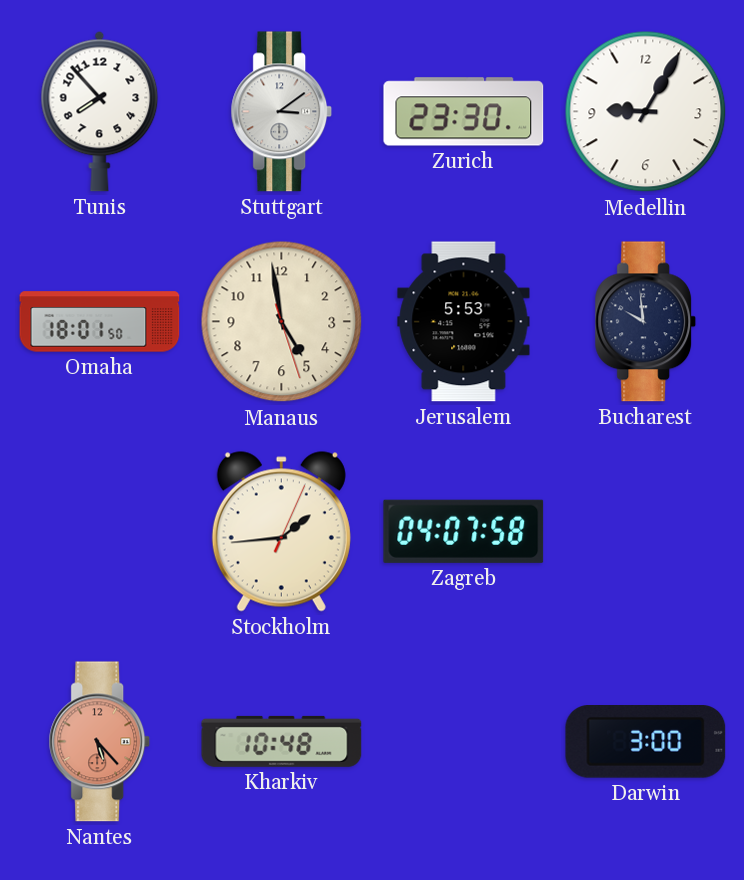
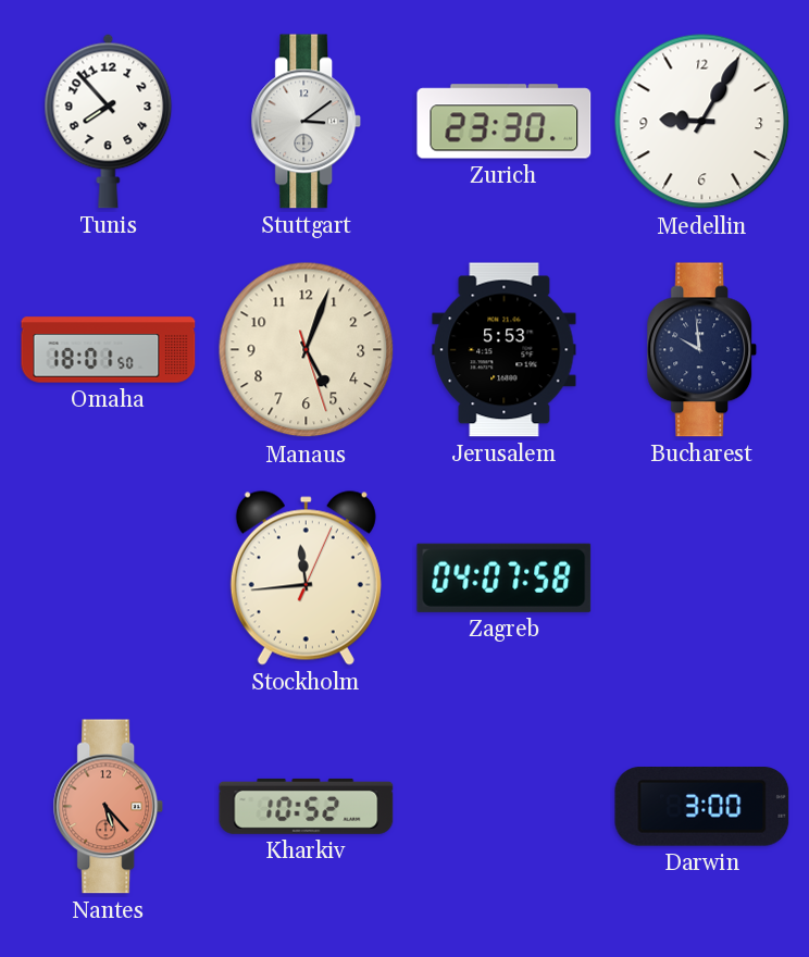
Manaus: 4:58 -> 5:03
Stockholm: 1:44 -> 11:44
Kharkiv: 10:48 -> 10:52
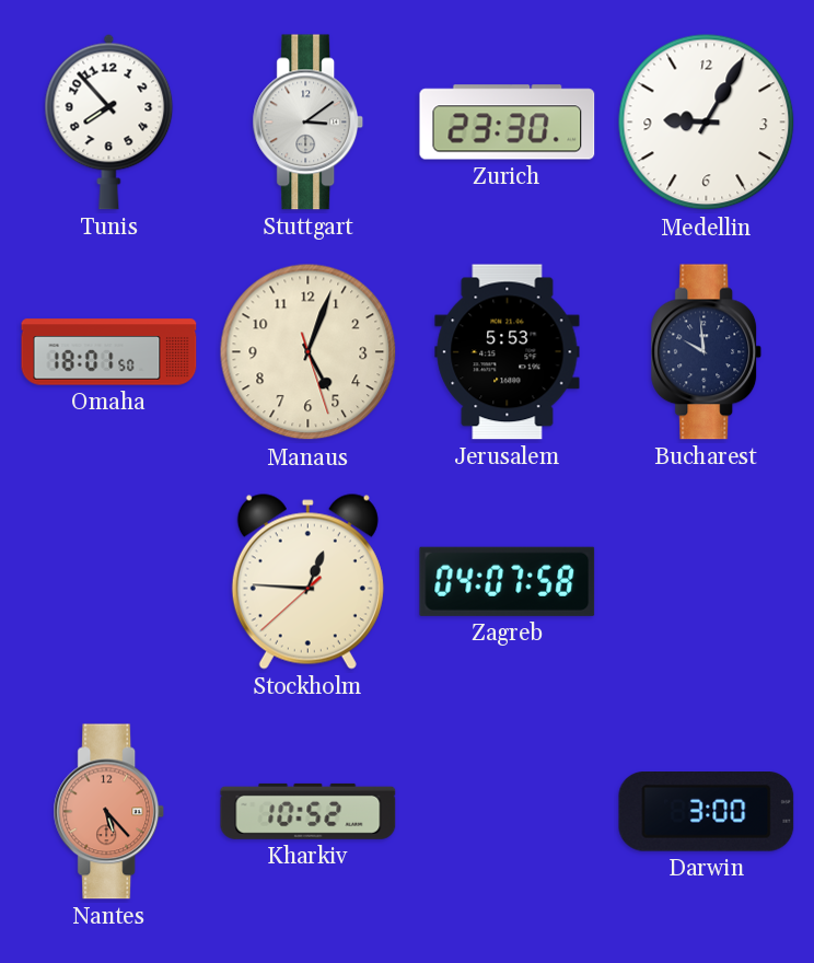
Stockholm: 11:44 -> 12:45
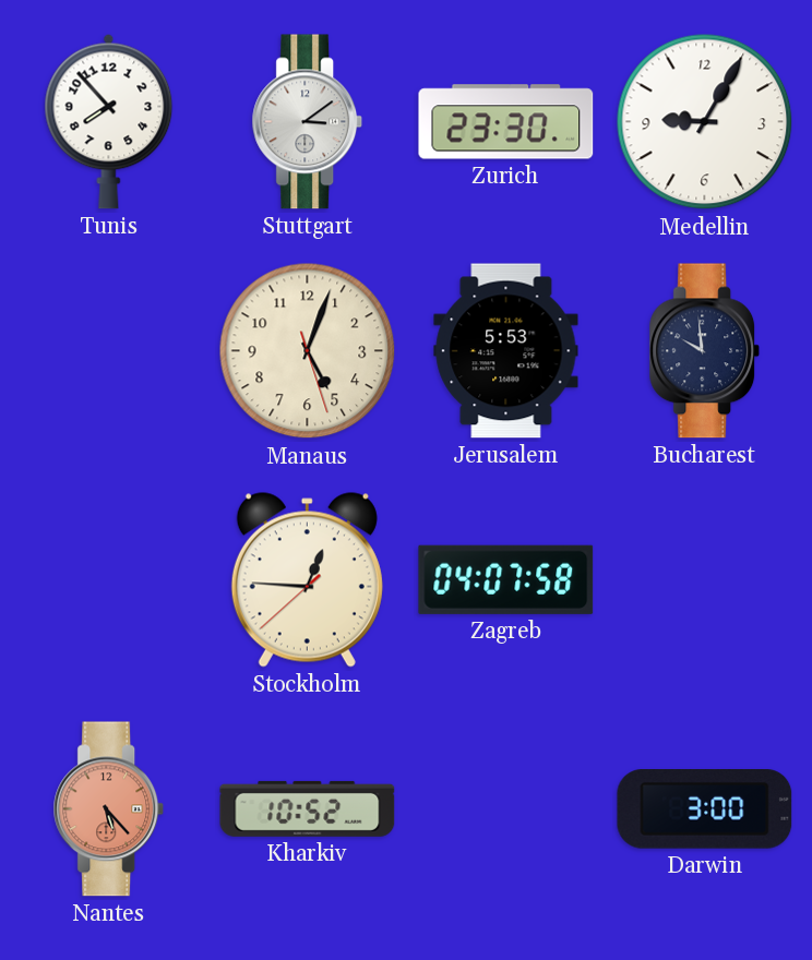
Omaha: 18:01 -> none
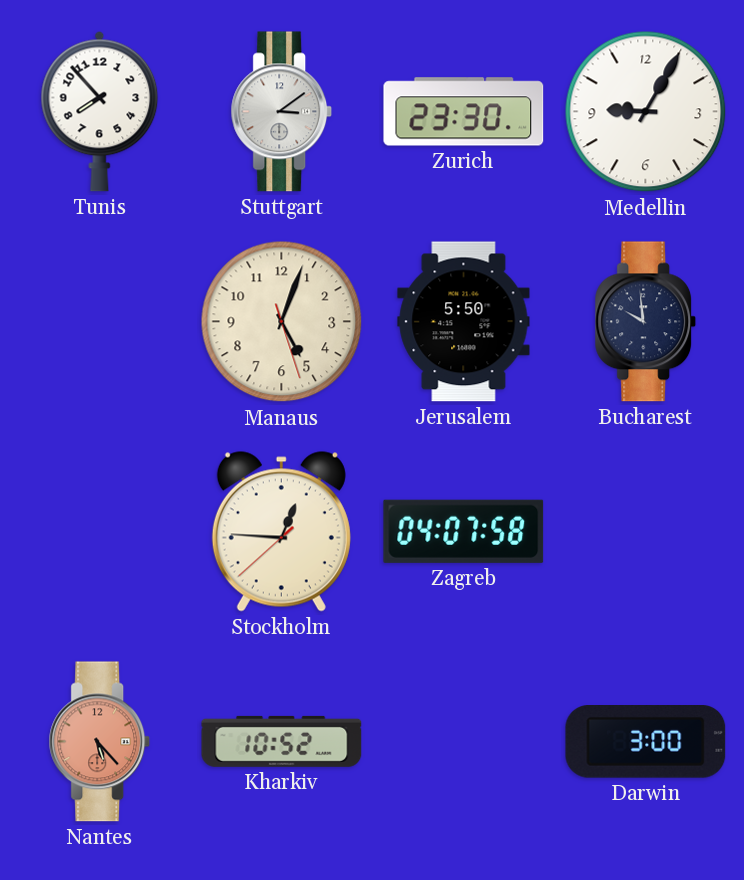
Jerusalem: 5:53 -> 5:50
